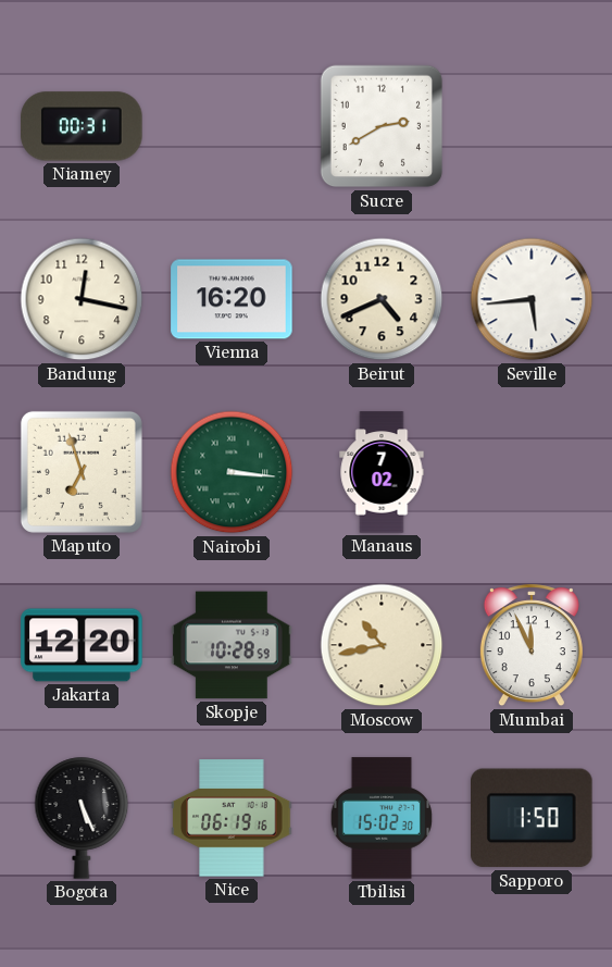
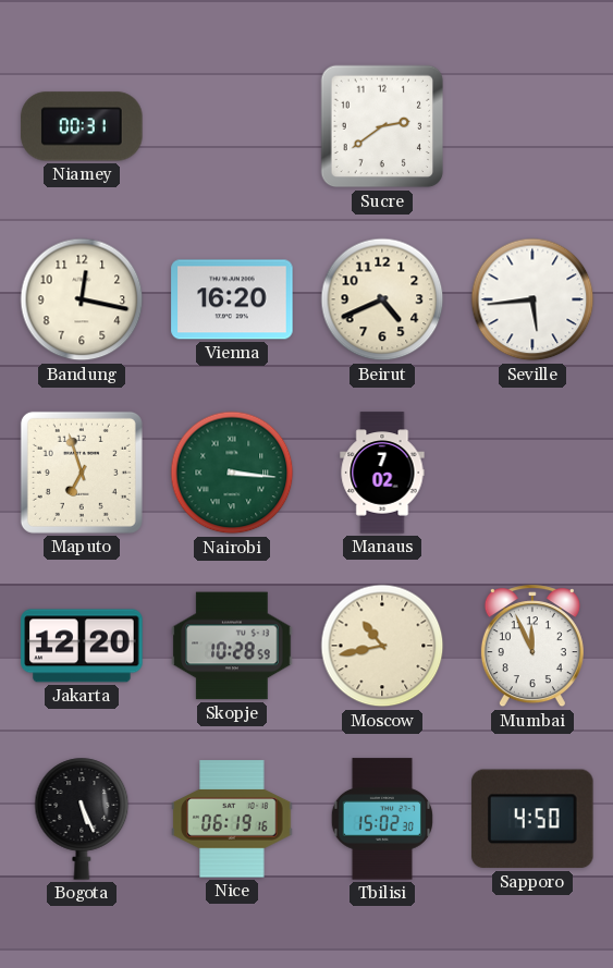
Sucre: 2:40 -> 2:39
Sapporo: 1:50 -> 4:50
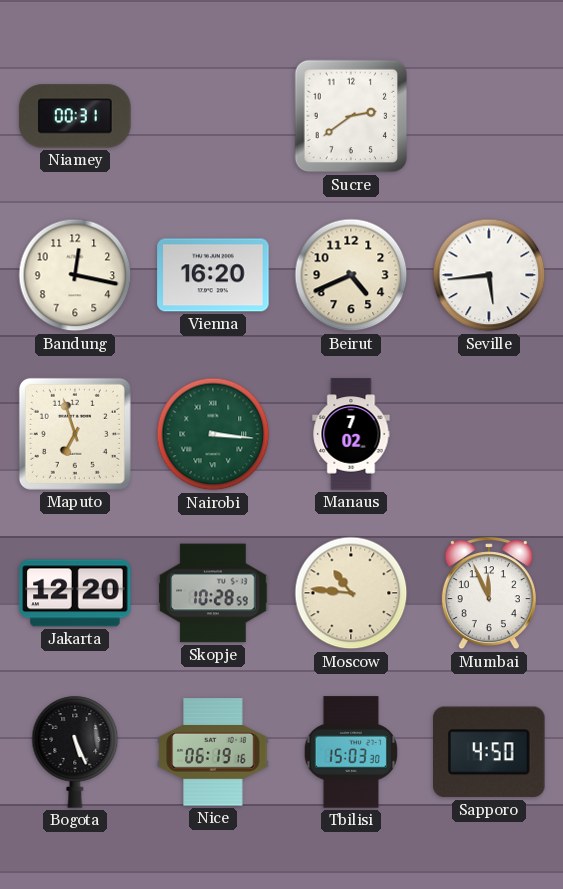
Moscow: 10:43 -> 10:46
Tbilisi: 15:02 -> 15:03
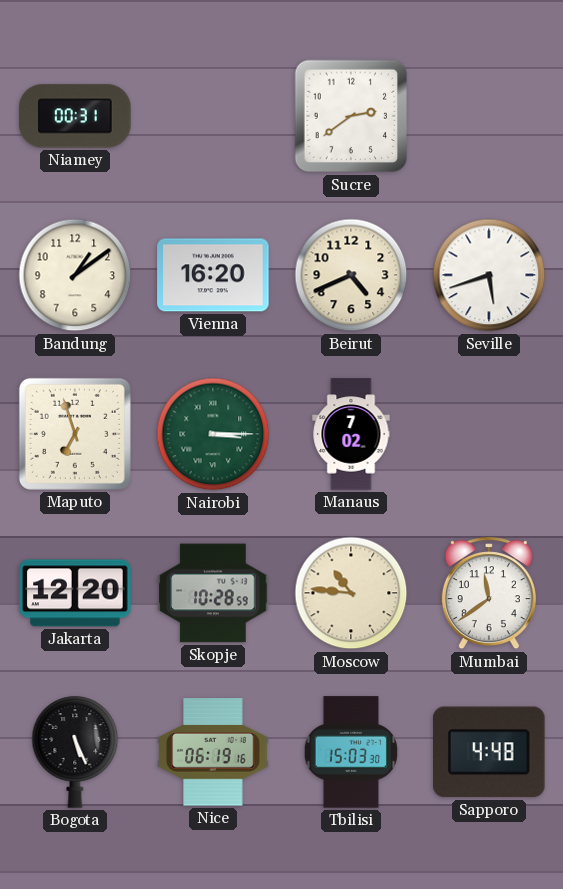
Bandung: 12:17 -> 1:09
Seville: 5:44 -> 5:42
Nairobi: 3:16 -> 3:15
Mumbai: 11:56 -> 11:39
Sapporo: 4:50 -> 4:48
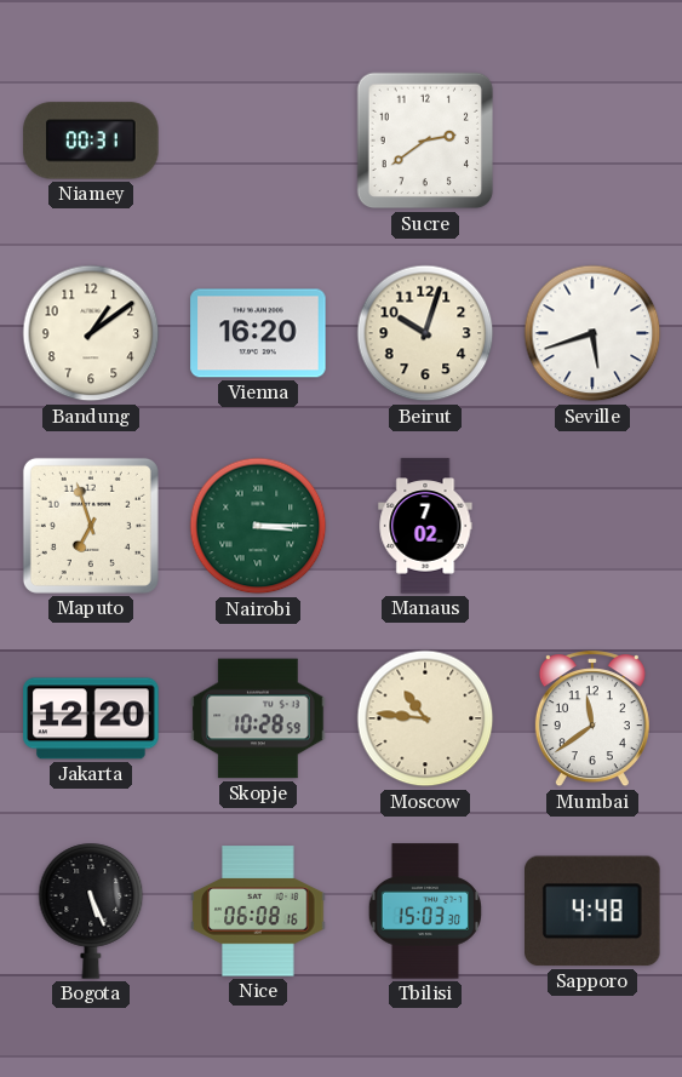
Beirut: 4:41 -> 10:03
Nice: 06:19 -> 06:08
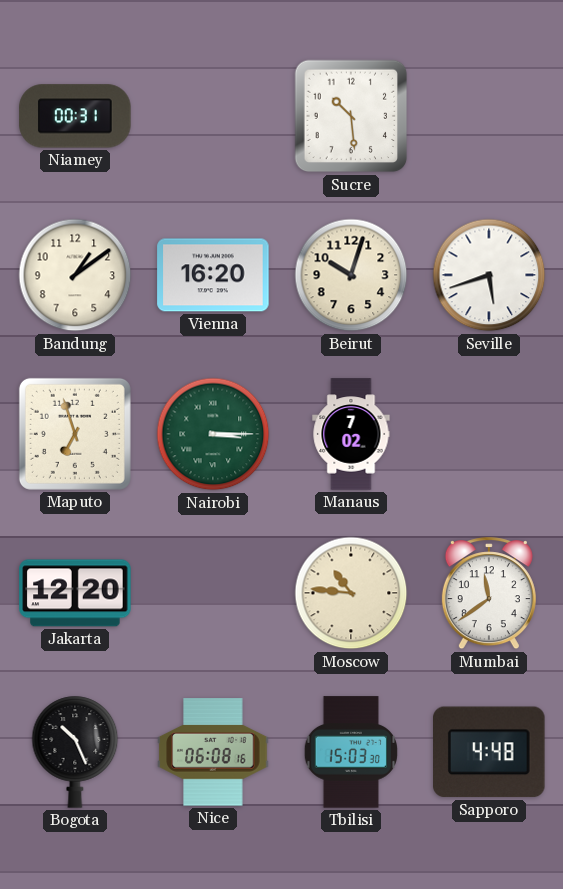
Sucre: 2:39 -> 10:29
Skopje: 10:28 -> none
Bogota: 5:26 -> 10:26
